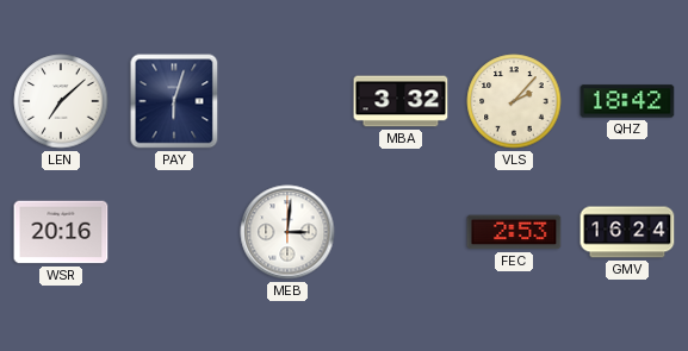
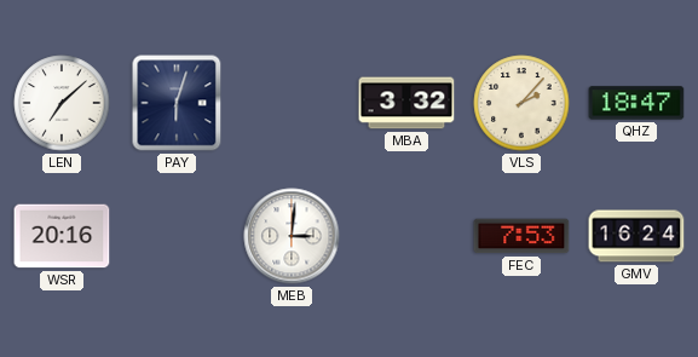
QHZ: 18:42 -> 18:47
FEC: 2:53 -> 7:53
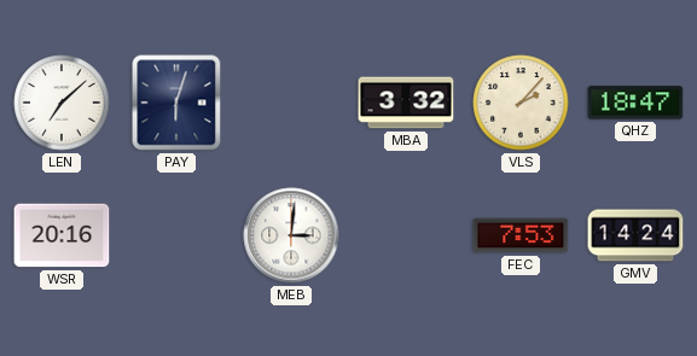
GMV: 16:24 -> 14:24
